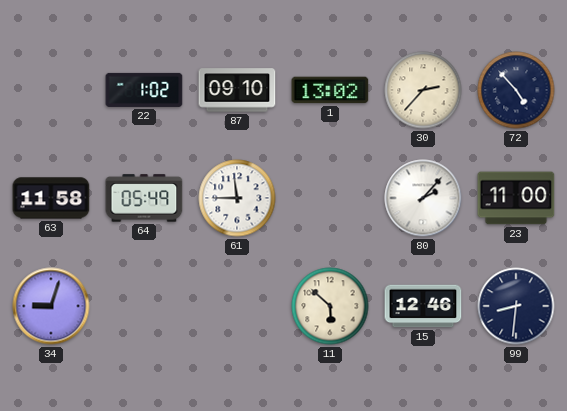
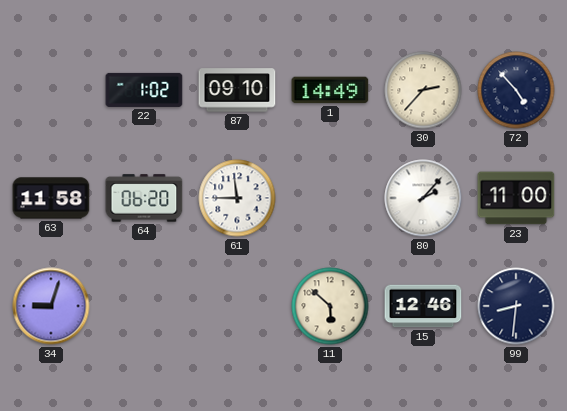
1: 13:02 -> 14:49
64: 05:49 -> 06:20
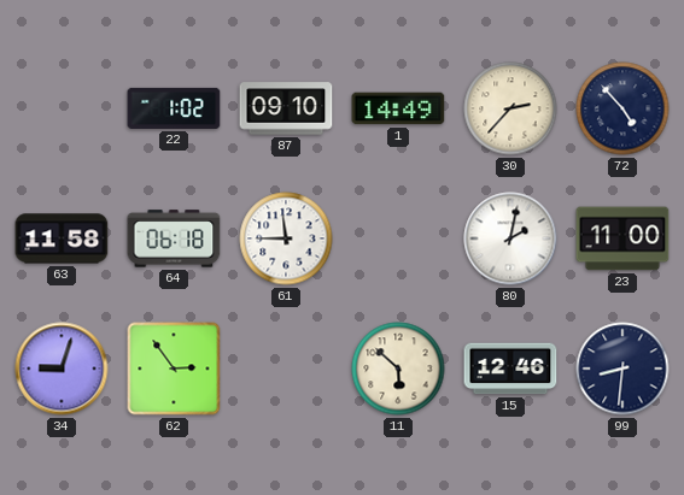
64: 06:20 -> 06:18
80: 2:07 -> 2:02
62: none -> 2:54
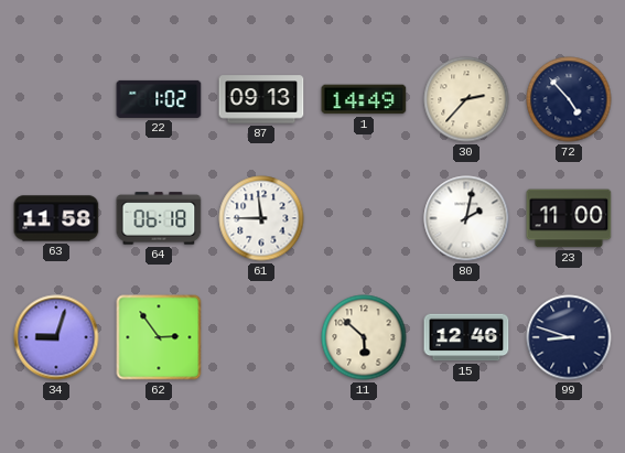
87: 09:10 -> 09:13
99: 8:31 -> 8:48
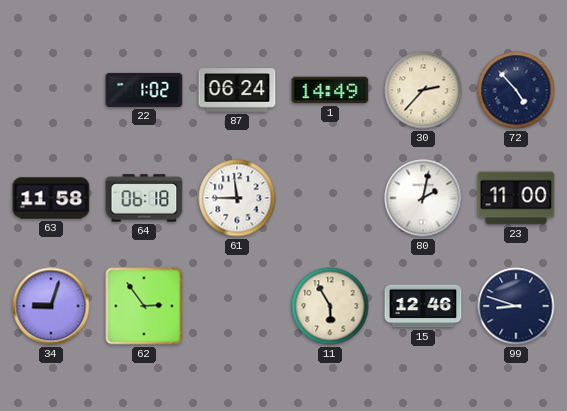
87: 09:13 -> 06:24
11: 5:52 -> 5:55
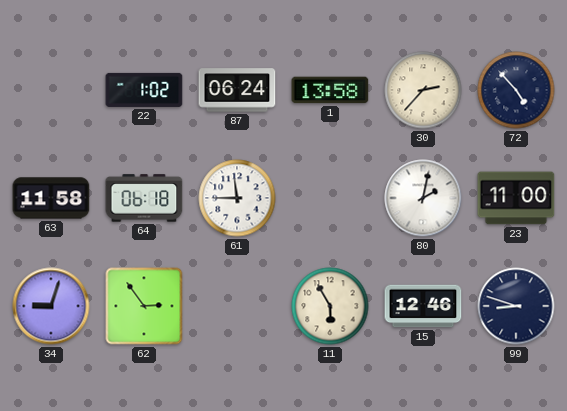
1: 14:49 -> 13:58
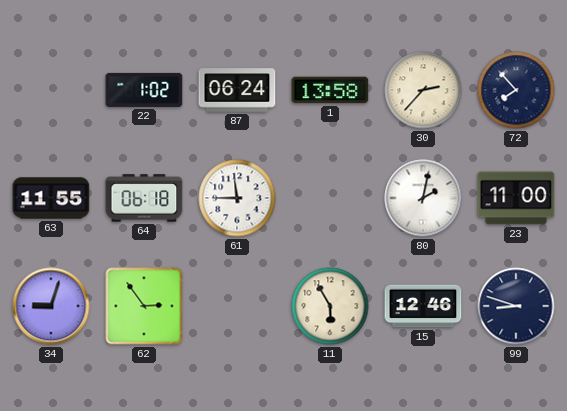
72: 4:53 -> 7:53
63: 11:58 -> 11:55
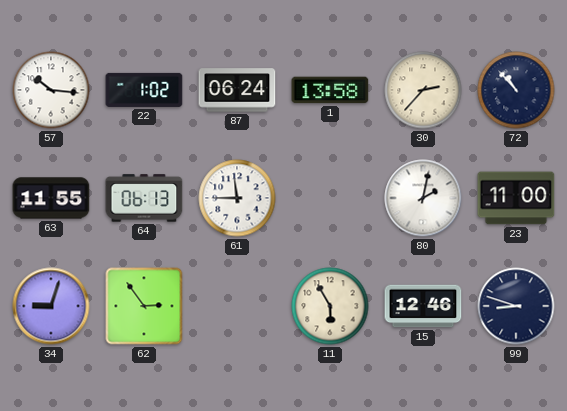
57: none -> 10:16
72: 7:53 -> 10:53
64: 06:18 -> 06:13
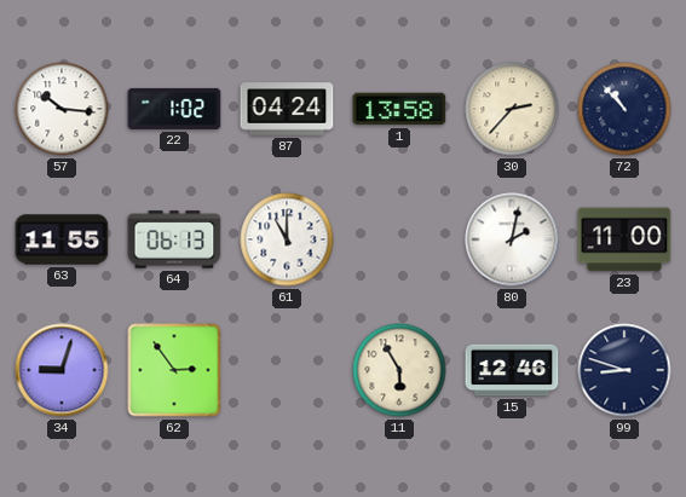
87: 06:24 -> 04:24
61: 11:45 -> 11:00
